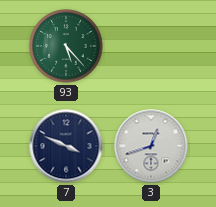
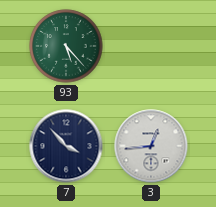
7: 3:49 -> 3:53
3: 12:42 -> 12:44
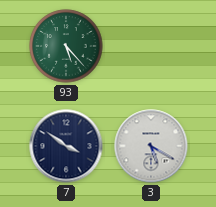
7: 3:53 -> 3:51
3: 12:44 -> 5:20
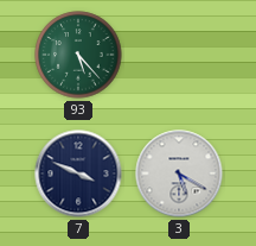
7: 3:51 -> 3:49
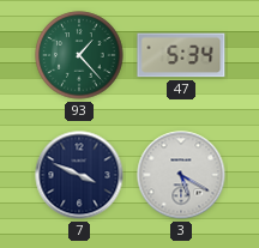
93: 5:23 -> 1:23
47: none -> 5:34
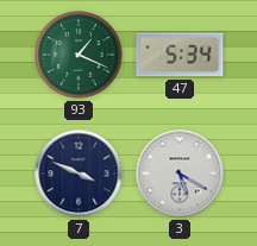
93: 1:23 -> 1:19
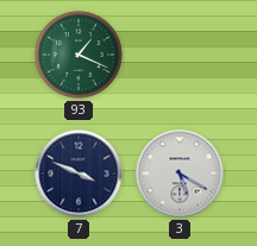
47: 5:34 -> none
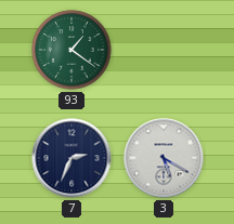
93: 1:19 -> 1:21
7: 3:49 -> 2:34
